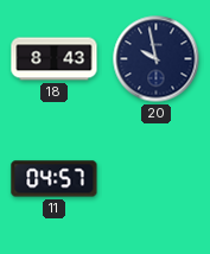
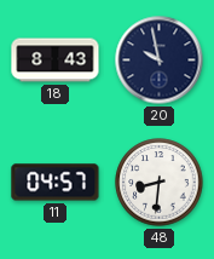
48: none -> 8:31
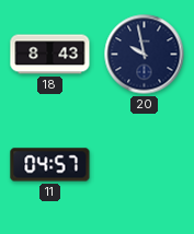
48: 8:31 -> none
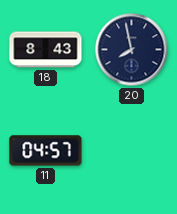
20: 9:58 -> 7:58
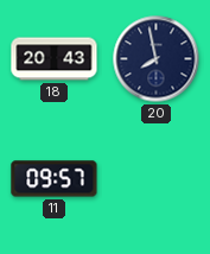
18: 8:43 -> 20:43
11: 04:57 -> 09:57
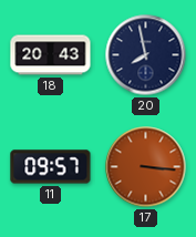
17: none -> 3:16
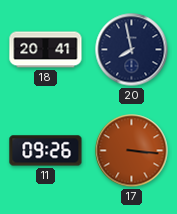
18: 20:43 -> 20:41
11: 09:57 -> 09:26
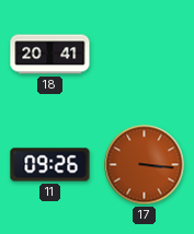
20: 7:58 -> none
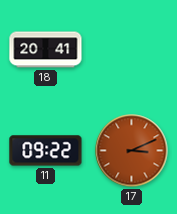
11: 09:26 -> 09:22
17: 3:16 -> 3:11
